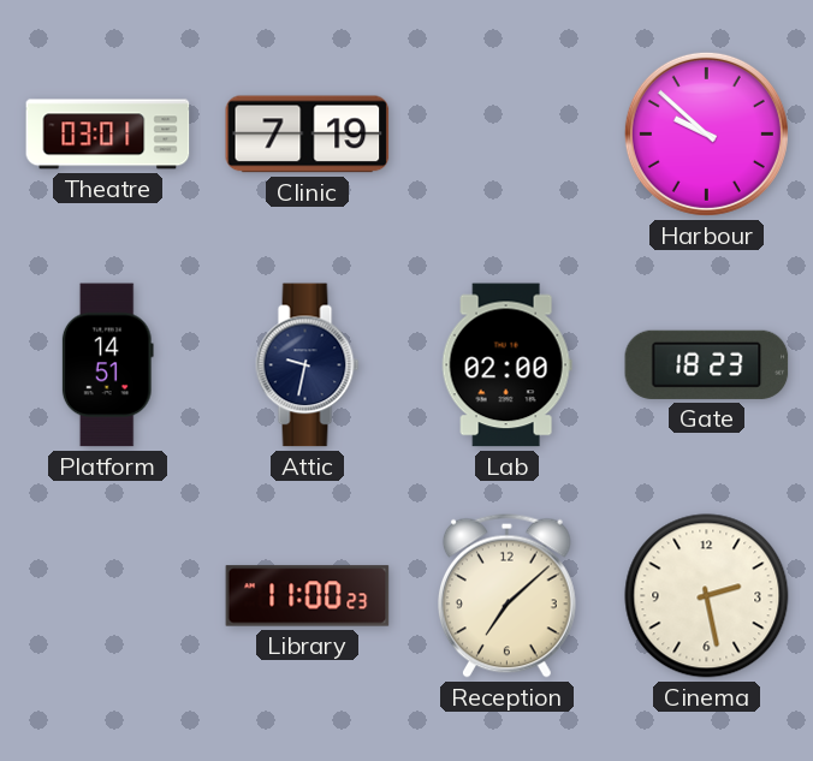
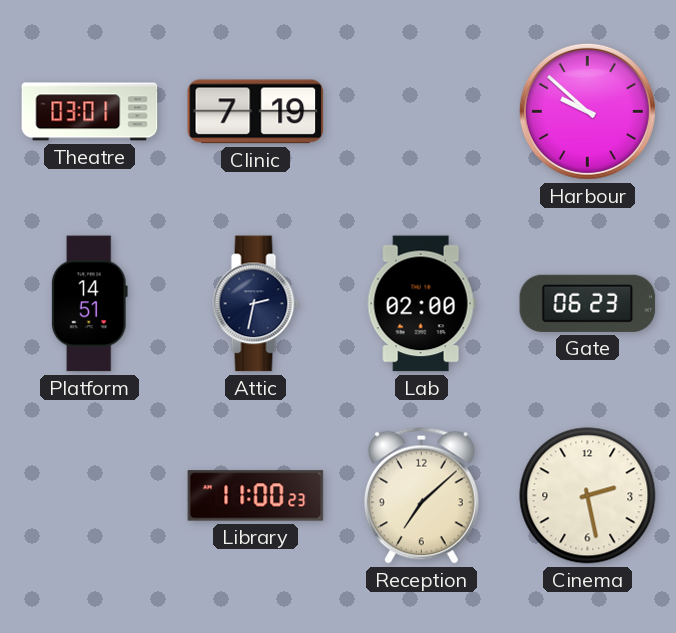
Attic: 9:32 -> 2:32
Gate: 18:23 -> 06:23
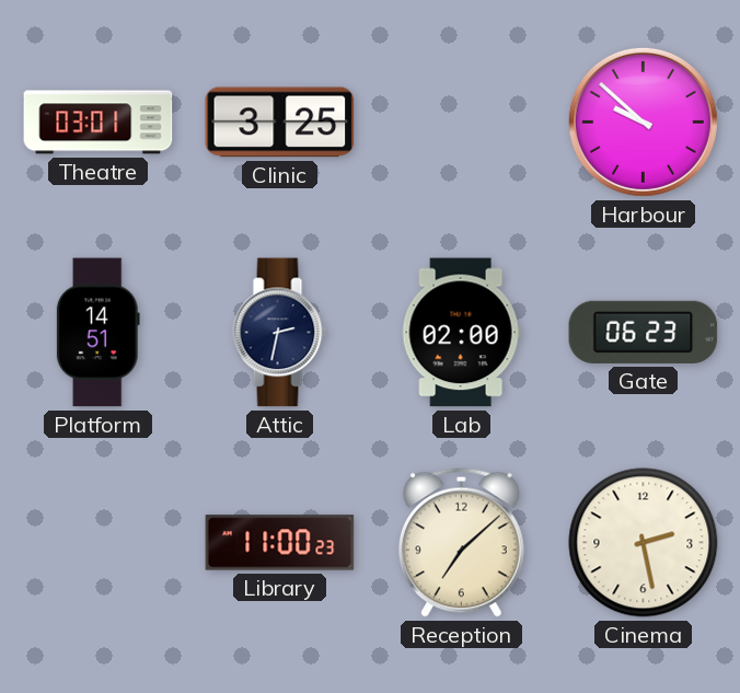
Clinic: 7:19 -> 3:25
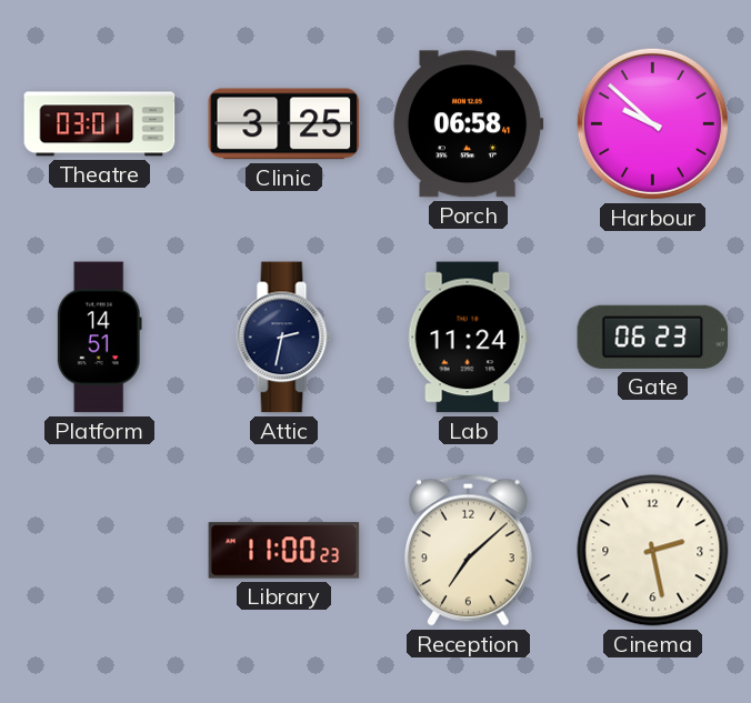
Porch: none -> 06:58
Lab: 02:00 -> 11:24
